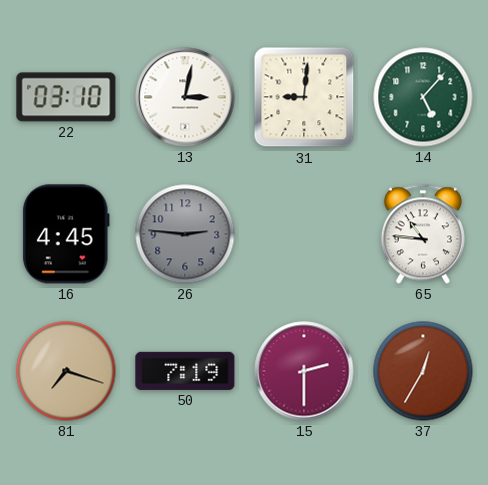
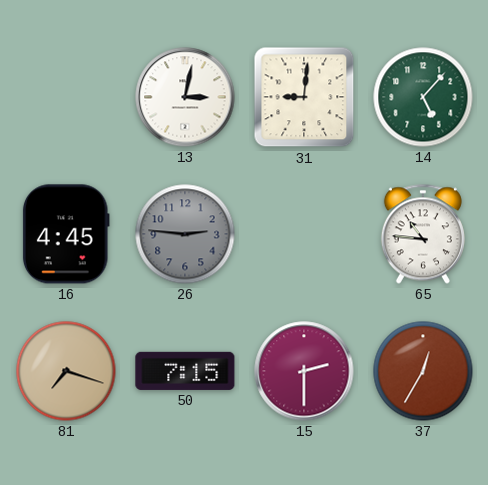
22: 03:10 -> none
50: 7:19 -> 7:15
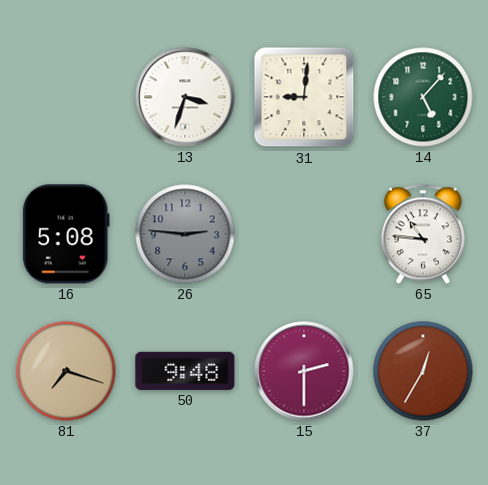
13: 3:02 -> 3:33
16: 4:45 -> 5:08
50: 7:15 -> 9:48
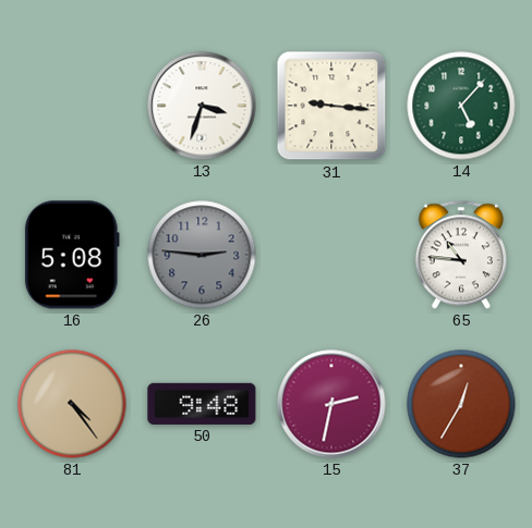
31: 9:01 -> 9:16
81: 7:18 -> 4:24
15: 2:30 -> 2:32
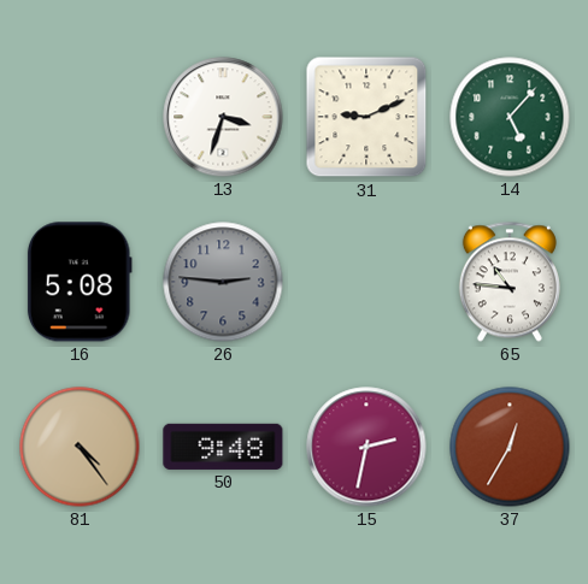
31: 9:16 -> 9:11
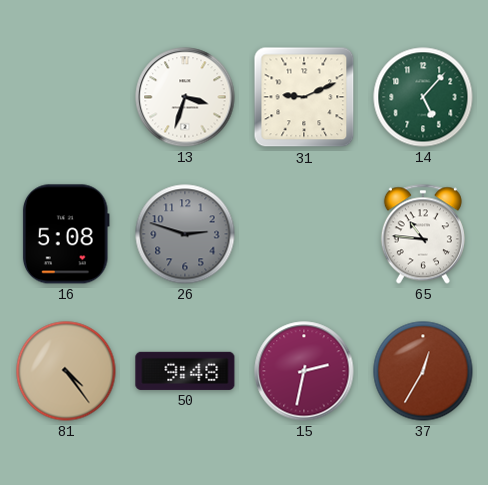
26: 2:46 -> 2:48
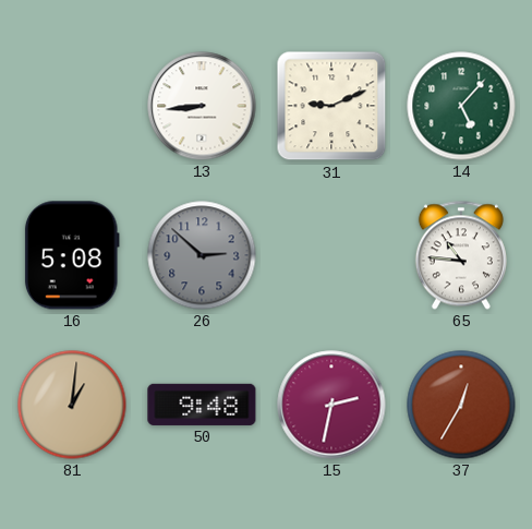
13: 3:33 -> 8:44
26: 2:48 -> 2:52
81: 4:24 -> 1:01
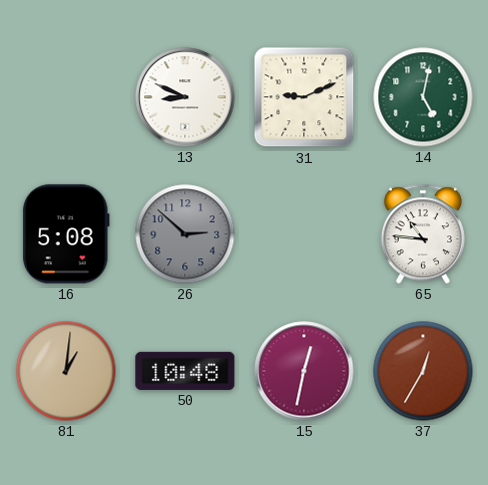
13: 8:44 -> 8:49
14: 5:07 -> 5:02
50: 9:48 -> 10:48
15: 2:32 -> 12:32
